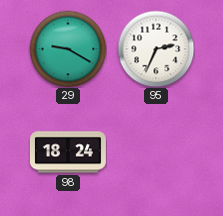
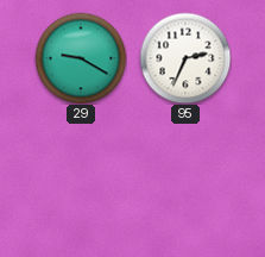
98: 18:24 -> none
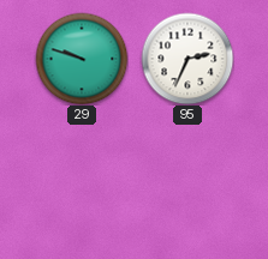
29: 9:20 -> 9:48
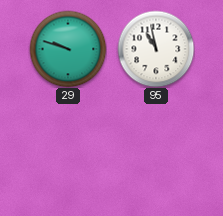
95: 2:34 -> 10:58
